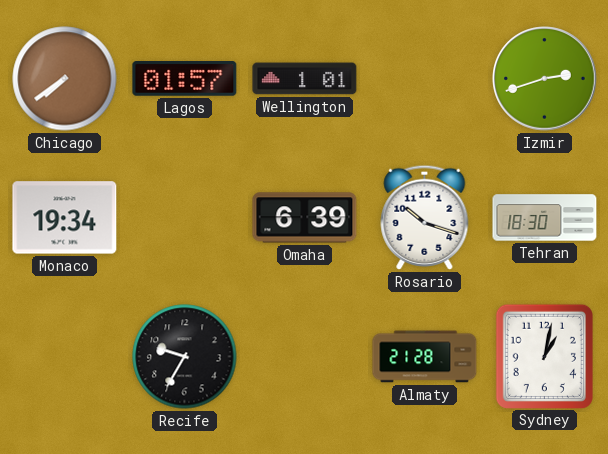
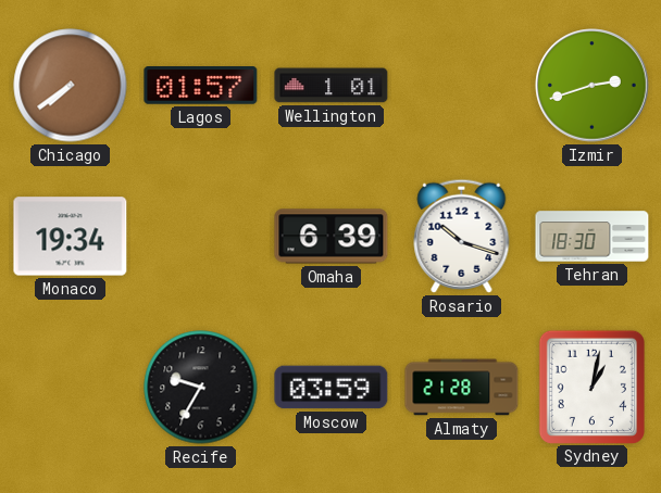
Moscow: none -> 03:59
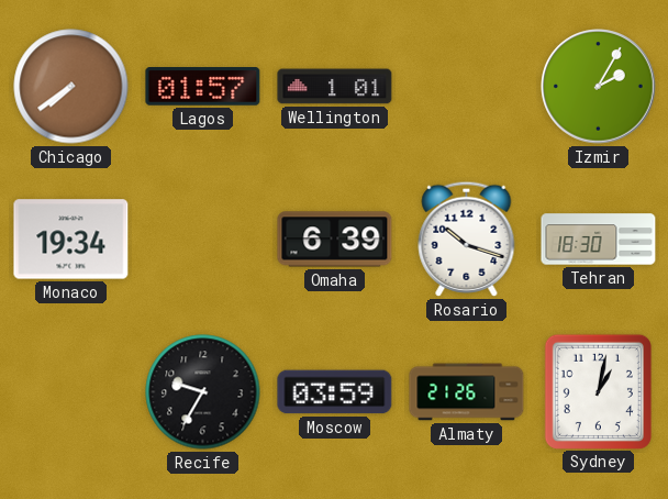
Izmir: 2:42 -> 2:05
Almaty: 21:28 -> 21:26
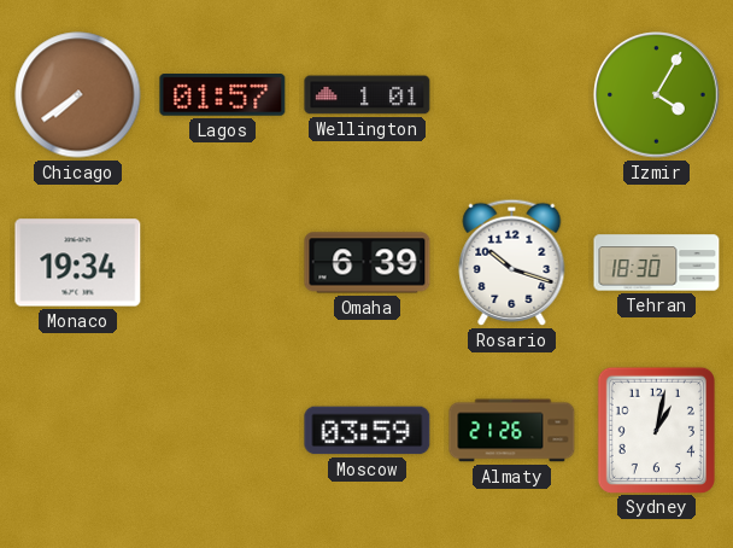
Izmir: 2:05 -> 4:05
Recife: 9:35 -> none
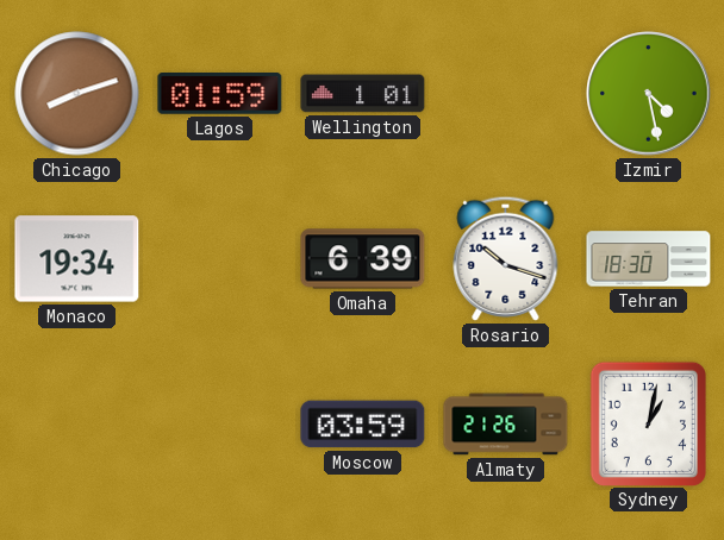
Chicago: 7:39 -> 8:12
Lagos: 01:57 -> 01:59
Izmir: 4:05 -> 4:28
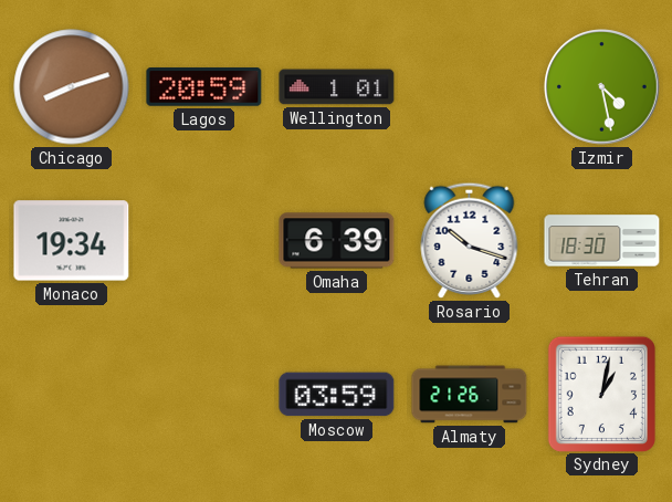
Lagos: 01:59 -> 20:59
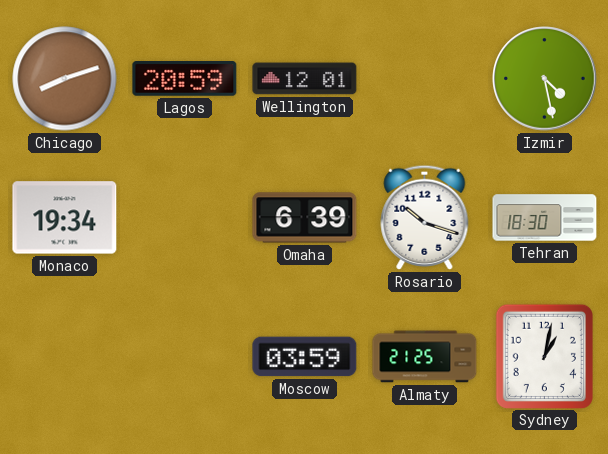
Wellington: 1:01 -> 12:01
Almaty: 21:26 -> 21:25
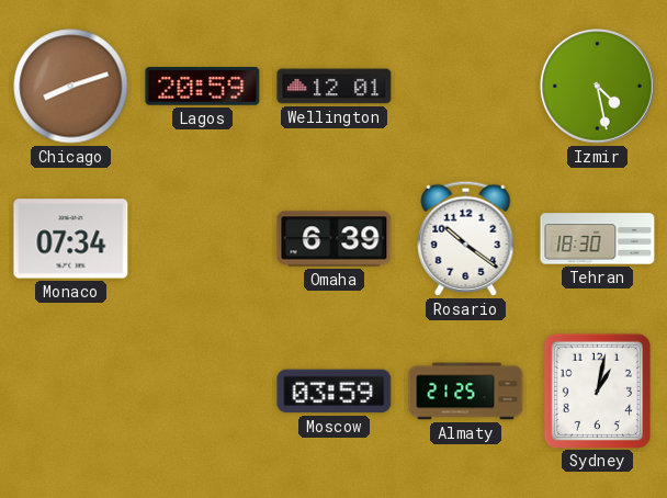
Monaco: 19:34 -> 07:34
Rosario: 10:18 -> 10:21
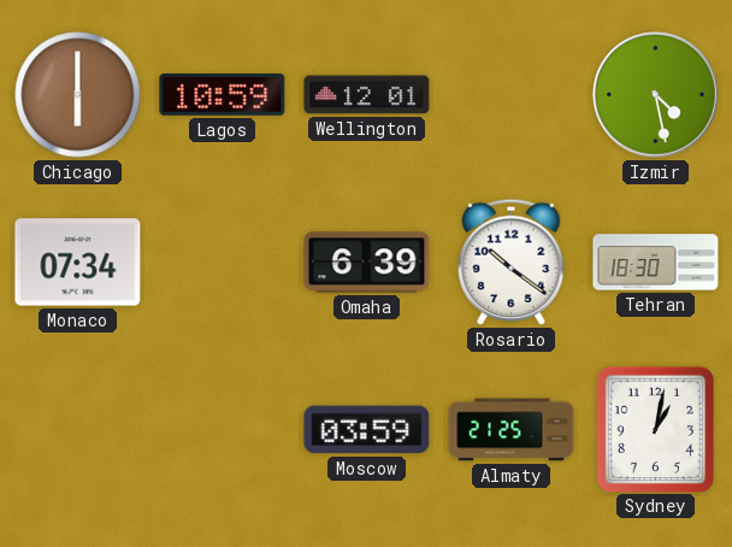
Chicago: 8:12 -> 6:00
Lagos: 20:59 -> 10:59
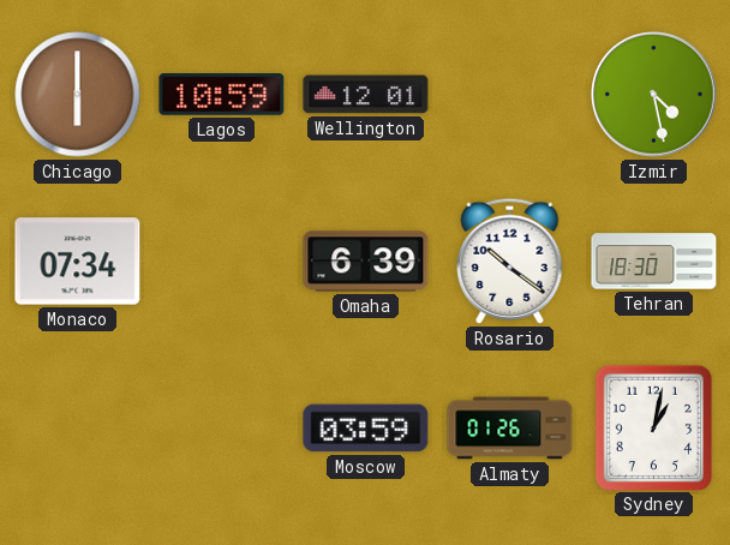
Almaty: 21:25 -> 01:26
